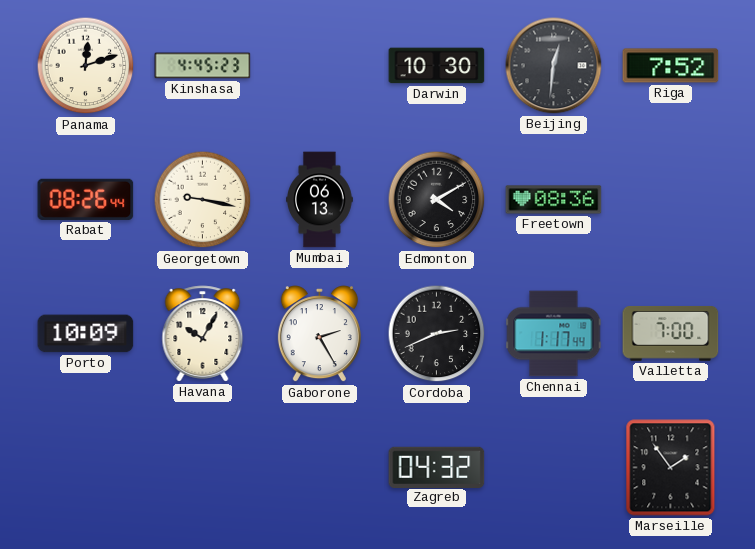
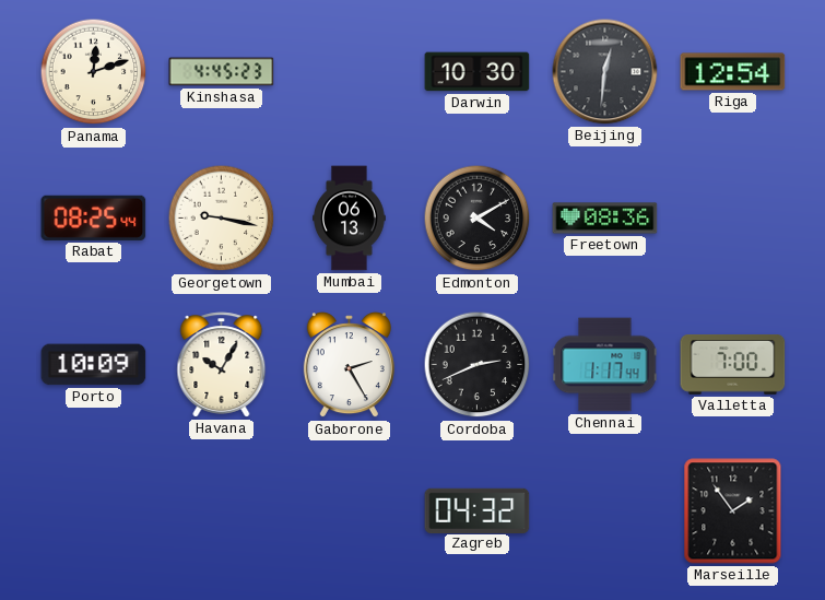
Riga: 7:52 -> 12:54
Rabat: 08:26 -> 08:25
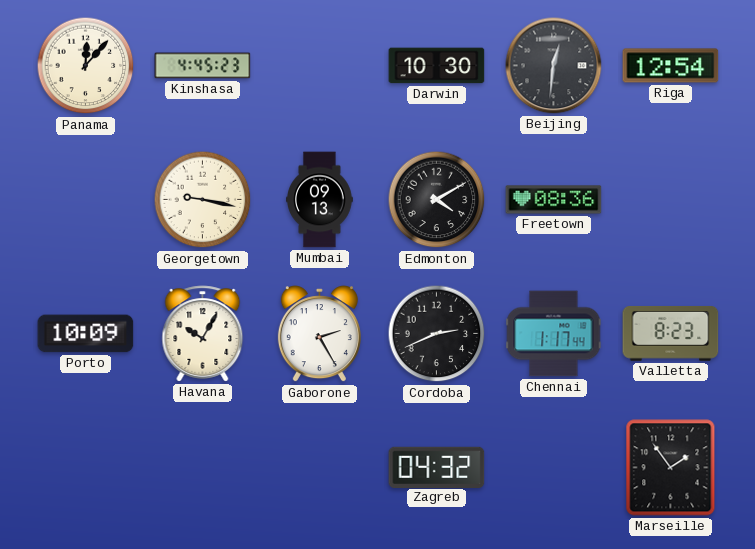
Panama: 12:12 -> 12:07
Rabat: 08:25 -> none
Mumbai: 06:13 -> 09:13
Valletta: 7:00 -> 8:23
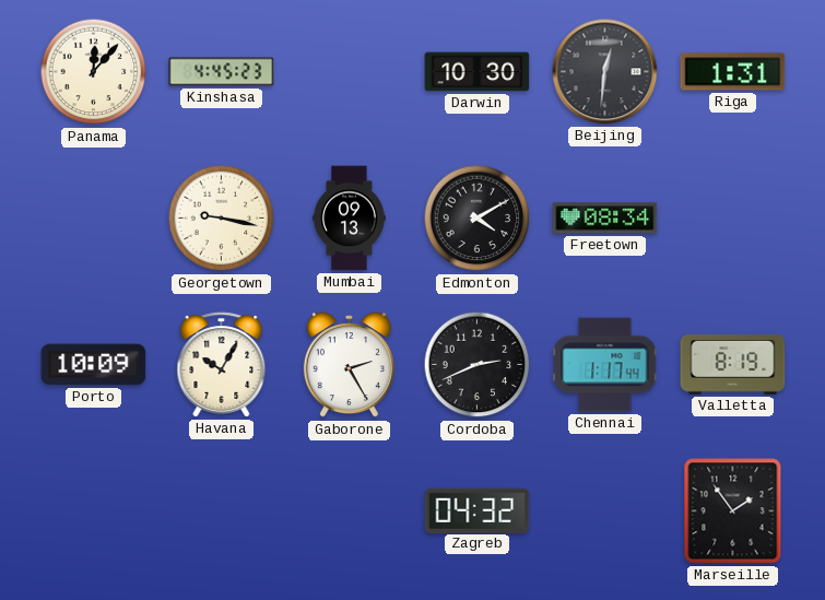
Riga: 12:54 -> 1:31
Freetown: 08:36 -> 08:34
Valletta: 8:23 -> 8:19
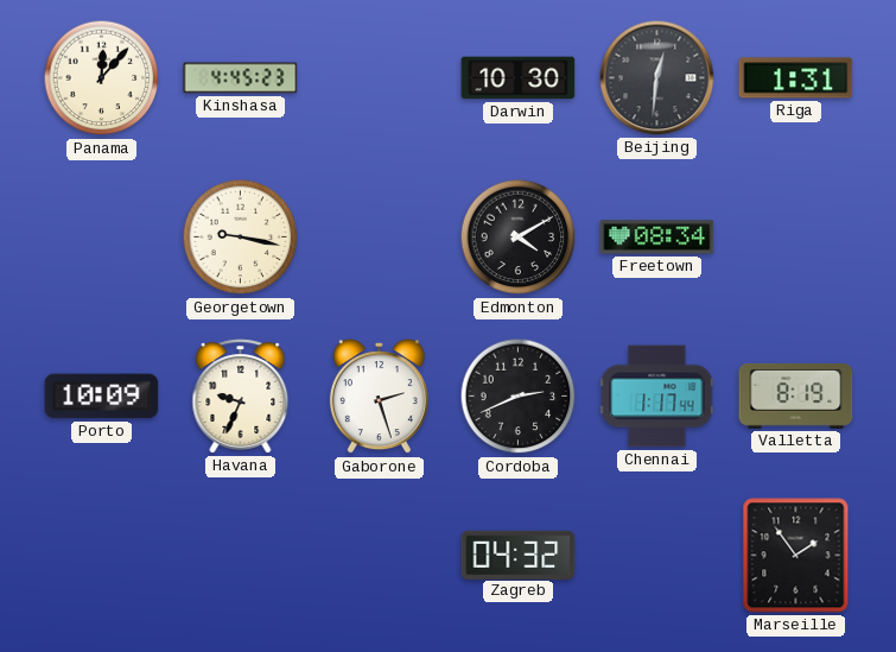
Mumbai: 09:13 -> none
Havana: 10:05 -> 9:34
Gaborone: 2:25 -> 2:27
